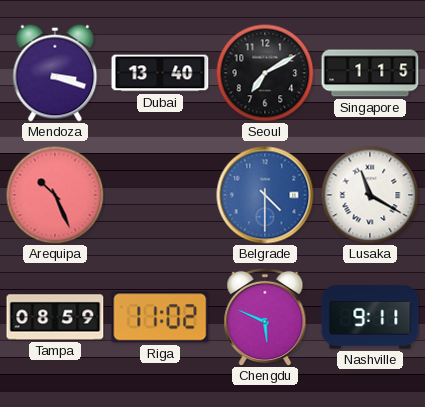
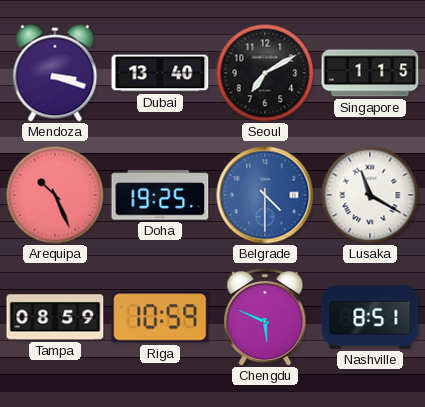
Doha: none -> 19:25
Riga: 11:02 -> 10:59
Nashville: 9:11 -> 8:51
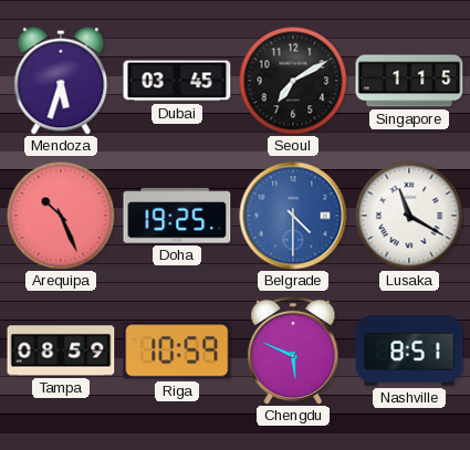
Mendoza: 3:18 -> 5:33
Dubai: 13:40 -> 03:45
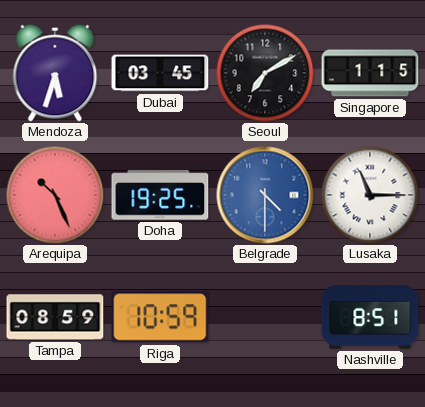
Lusaka: 11:20 -> 11:15
Chengdu: 5:49 -> none
